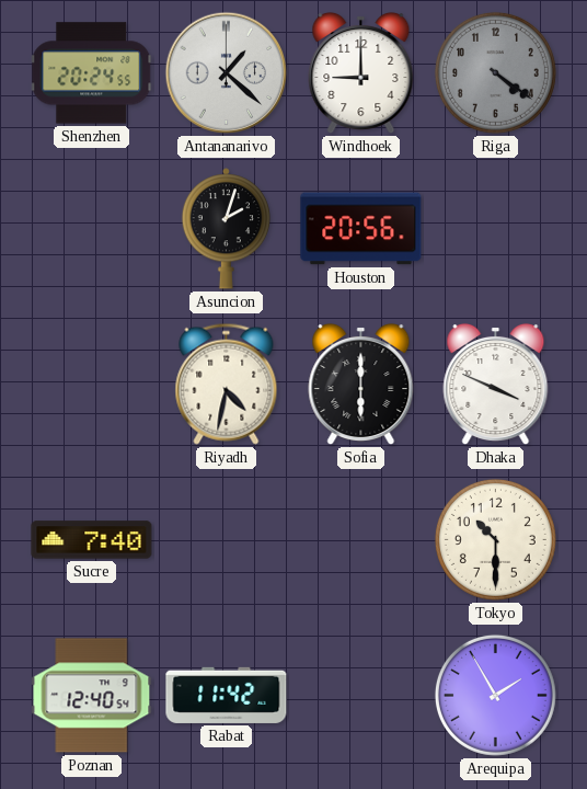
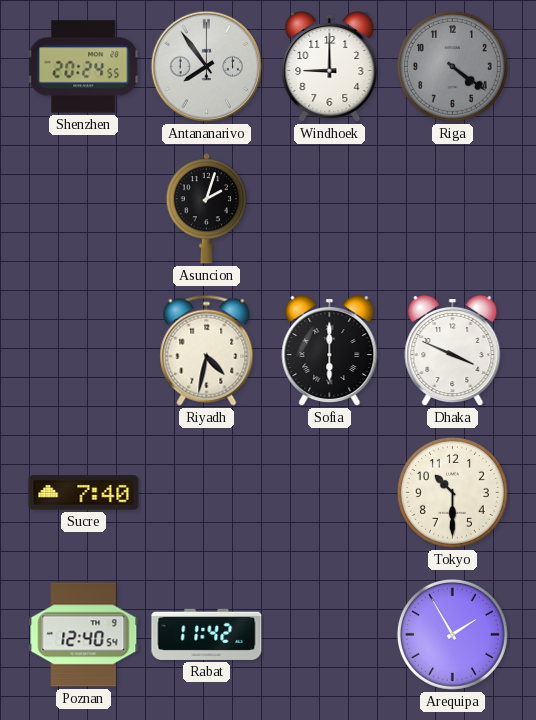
Antananarivo: 1:22 -> 7:54
Houston: 20:56 -> none
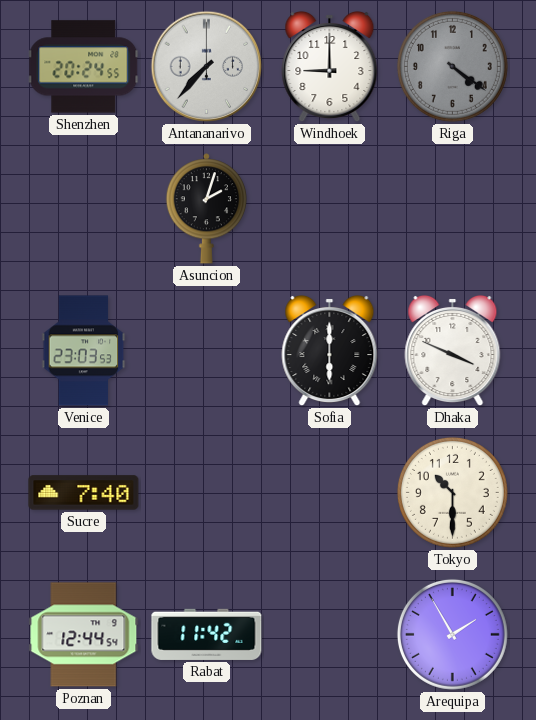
Antananarivo: 7:54 -> 7:37
Venice: none -> 23:03
Riyadh: 4:32 -> none
Poznan: 12:40 -> 12:44
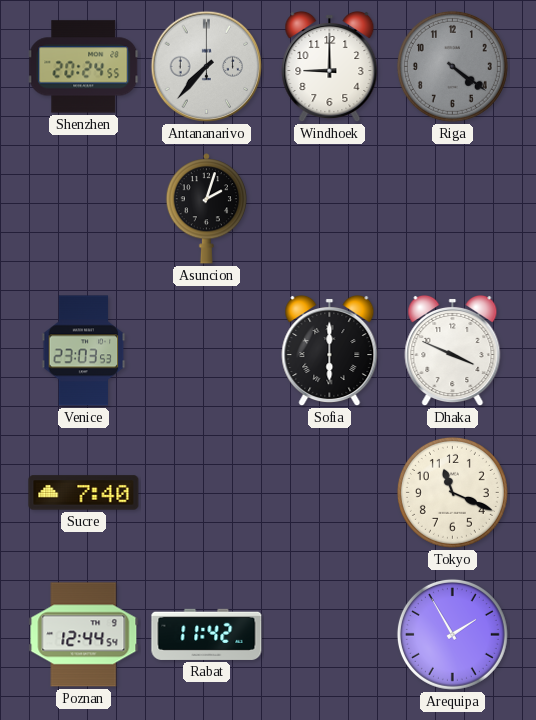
Tokyo: 10:30 -> 11:19
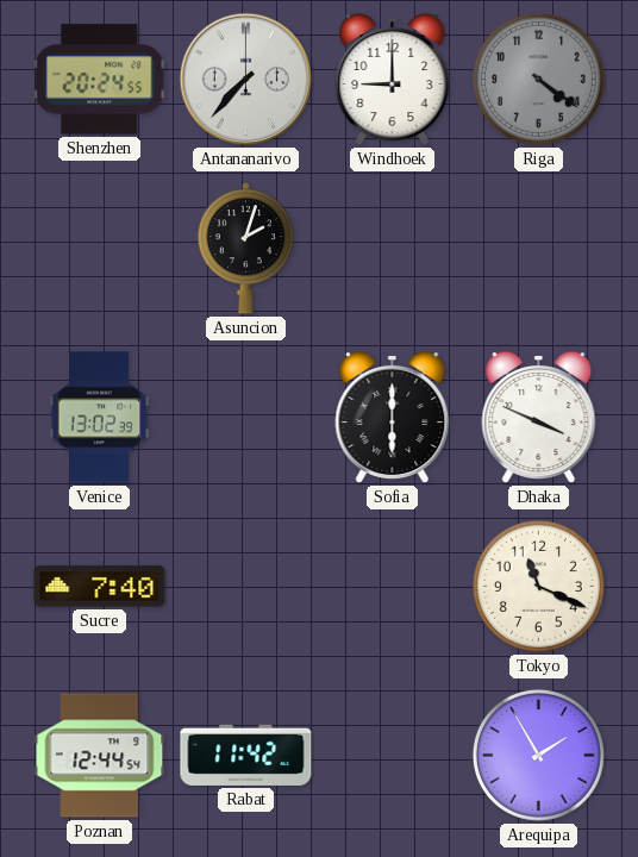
Venice: 23:03 -> 13:02
